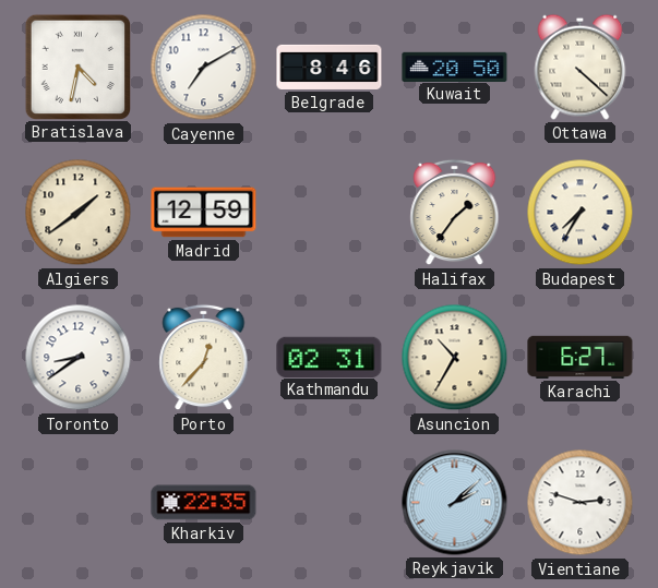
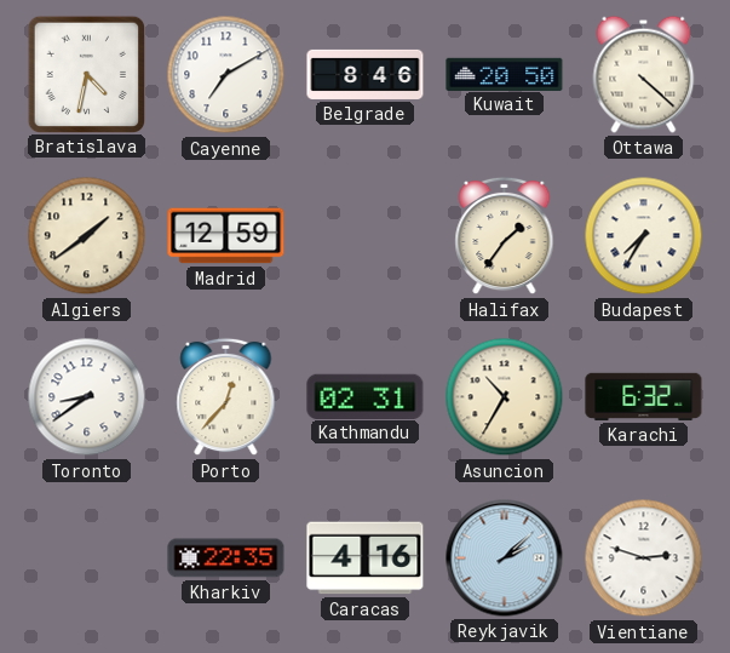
Karachi: 6:27 -> 6:32
Caracas: none -> 4:16
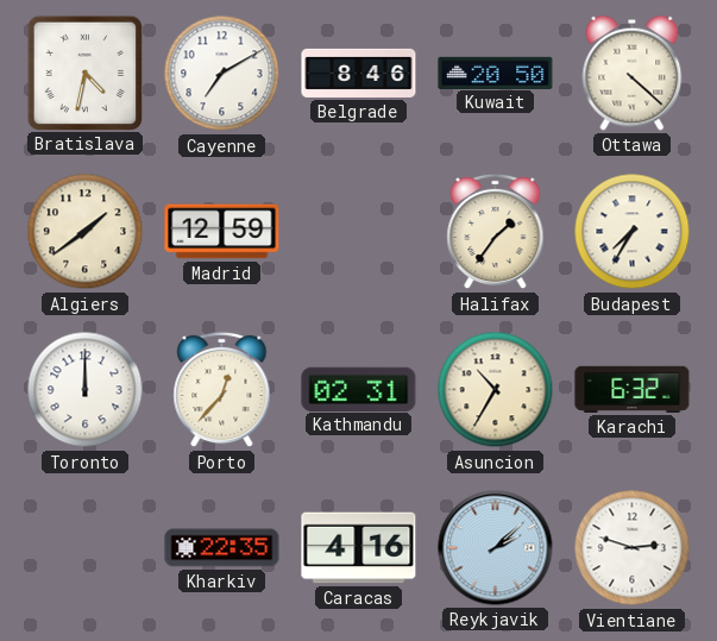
Toronto: 8:39 -> 12:00
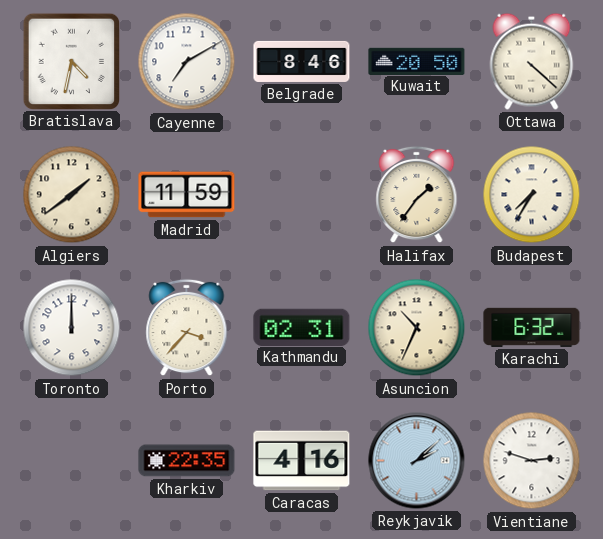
Madrid: 12:59 -> 11:59
Porto: 12:37 -> 3:37
Asuncion: 10:35 -> 10:34
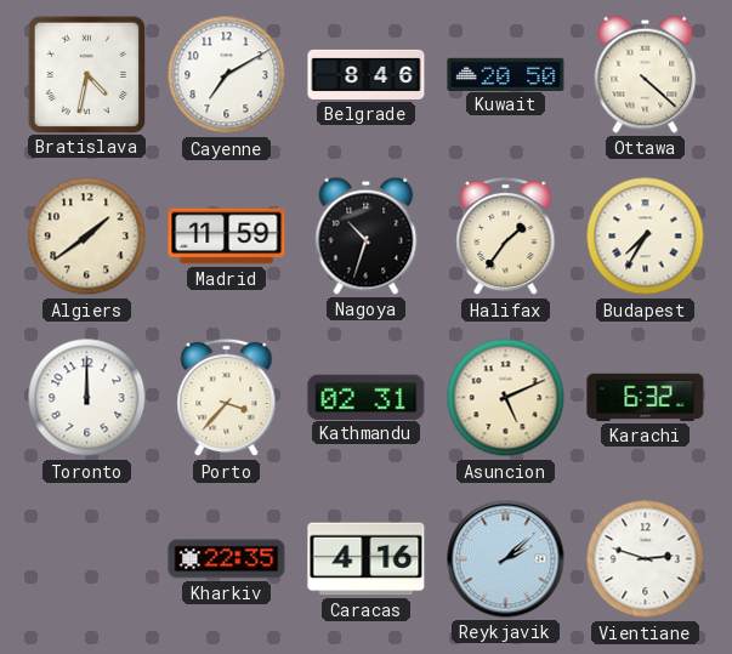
Nagoya: none -> 10:33
Asuncion: 10:34 -> 5:11
